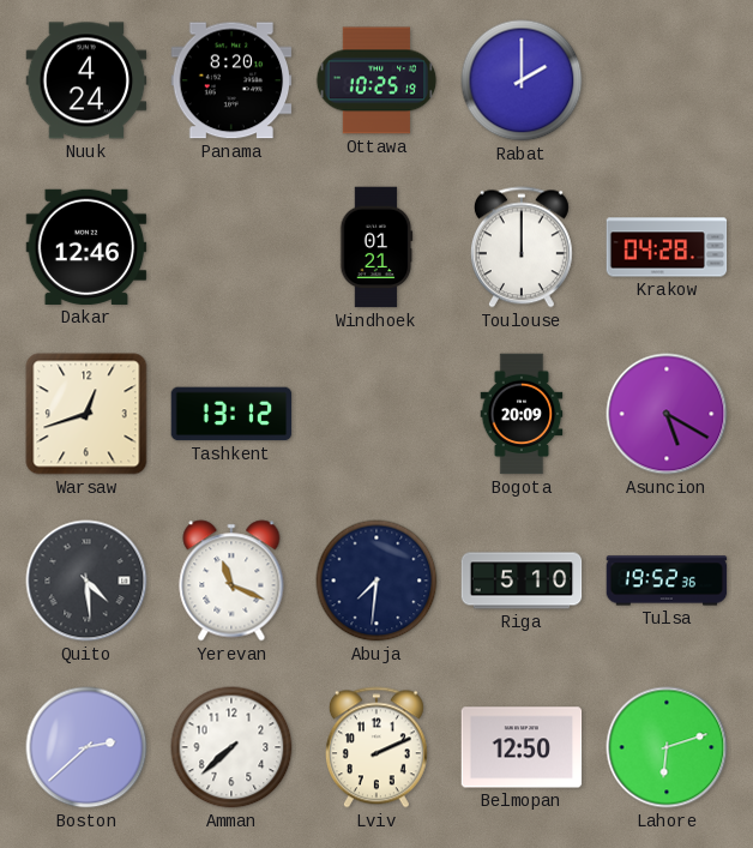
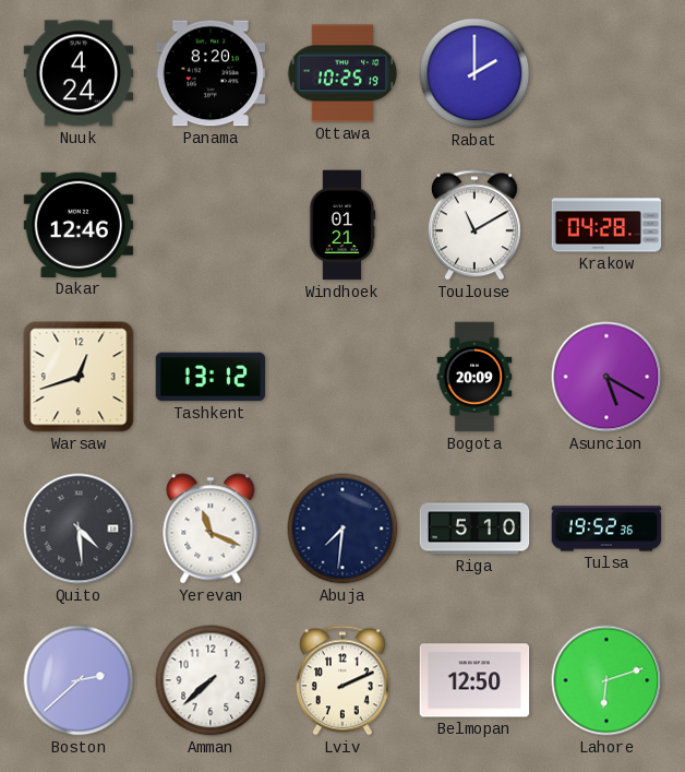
Toulouse: 12:00 -> 11:10
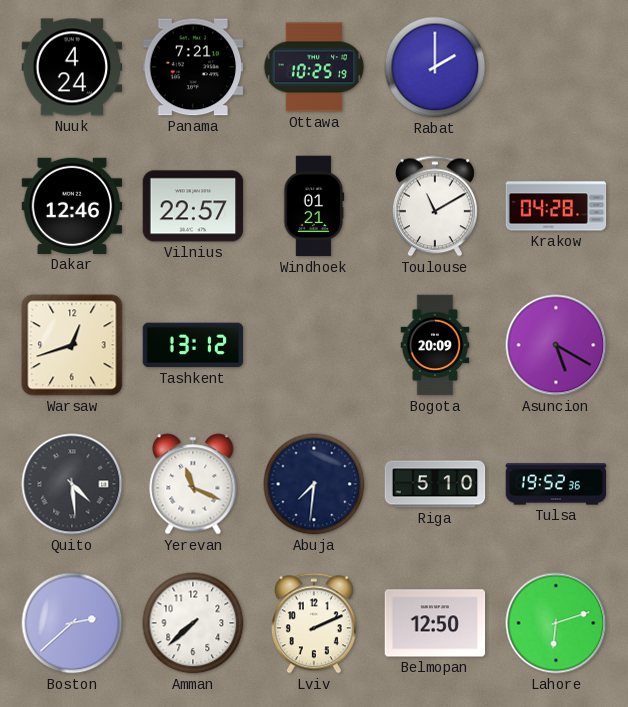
Panama: 8:20 -> 7:21
Vilnius: none -> 22:57
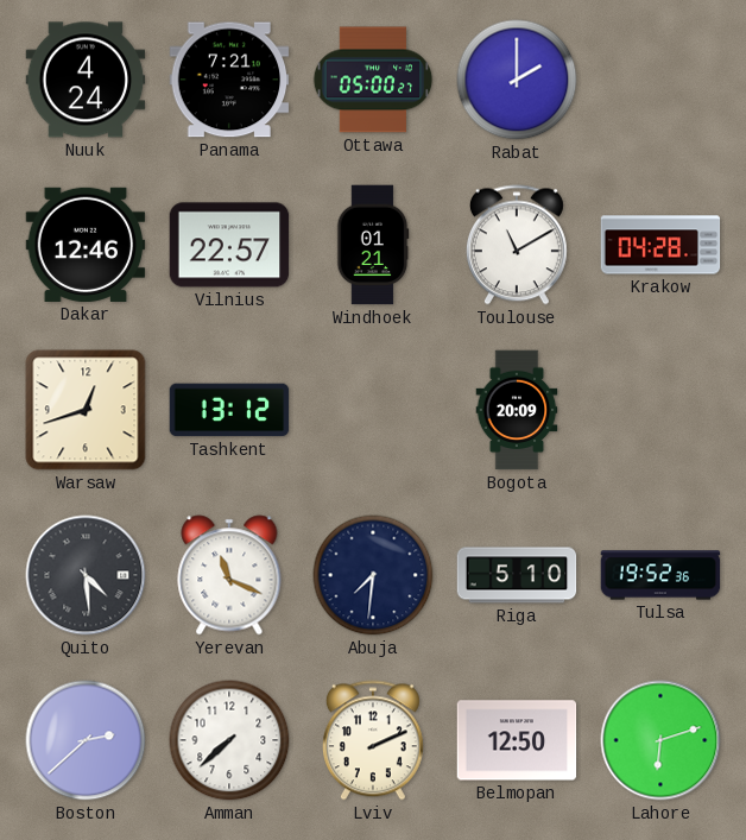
Ottawa: 10:25 -> 05:00
Asuncion: 5:20 -> none
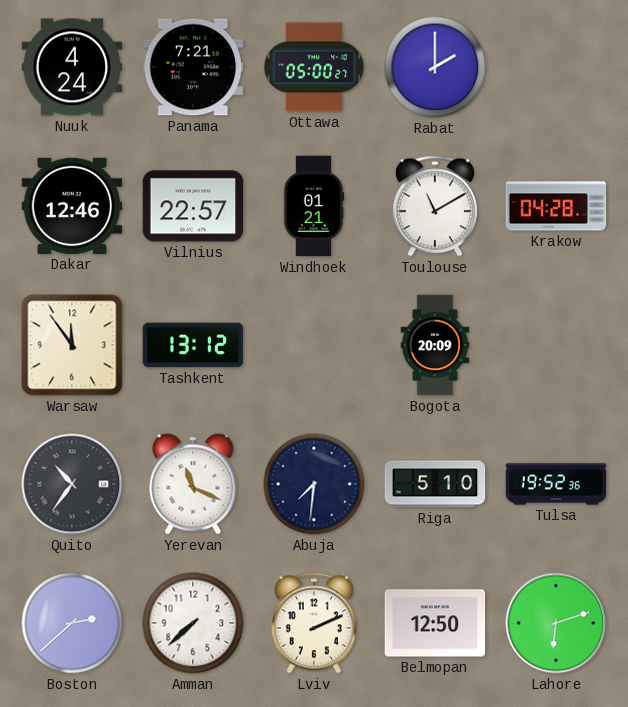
Warsaw: 12:42 -> 11:54
Quito: 4:29 -> 10:36
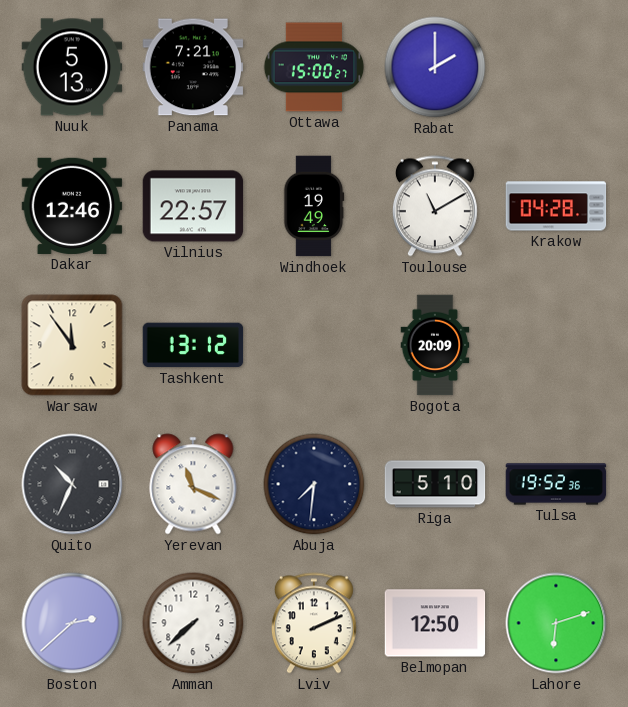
Nuuk: 4:24 -> 5:13
Ottawa: 05:00 -> 15:00
Windhoek: 01:21 -> 19:49
Quito: 10:36 -> 10:34
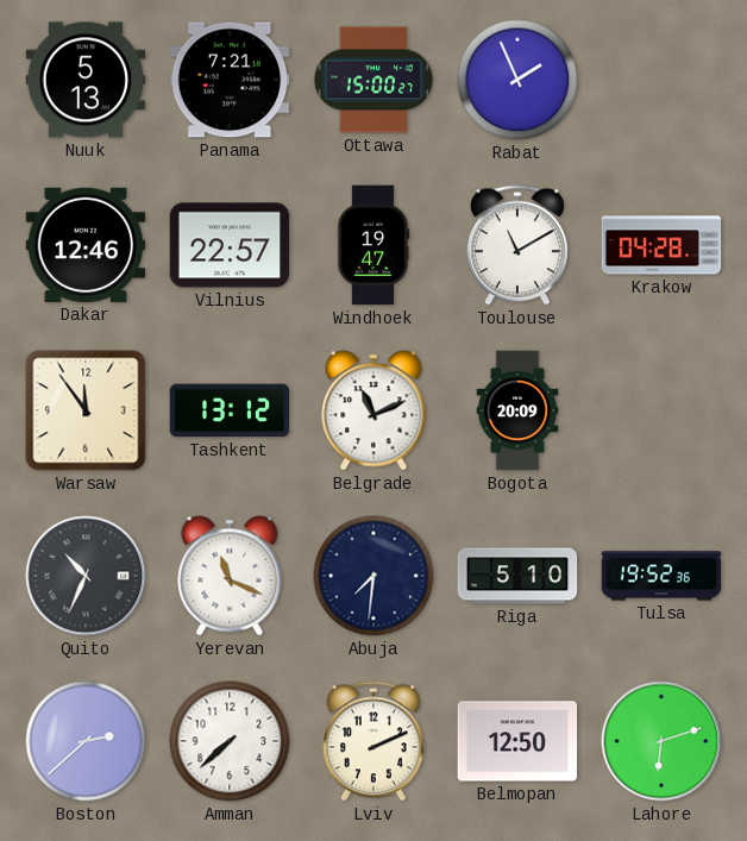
Rabat: 2:00 -> 1:56
Windhoek: 19:49 -> 19:47
Belgrade: none -> 11:11
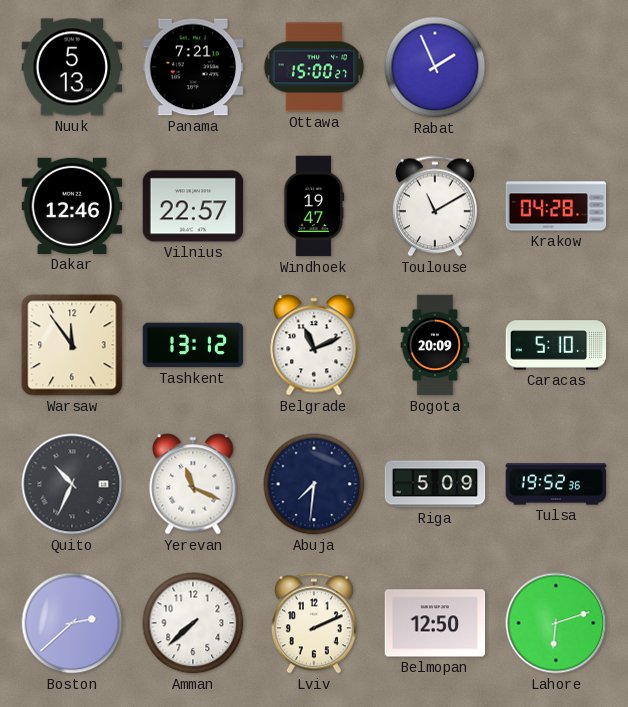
Caracas: none -> 5:10
Riga: 5:10 -> 5:09
